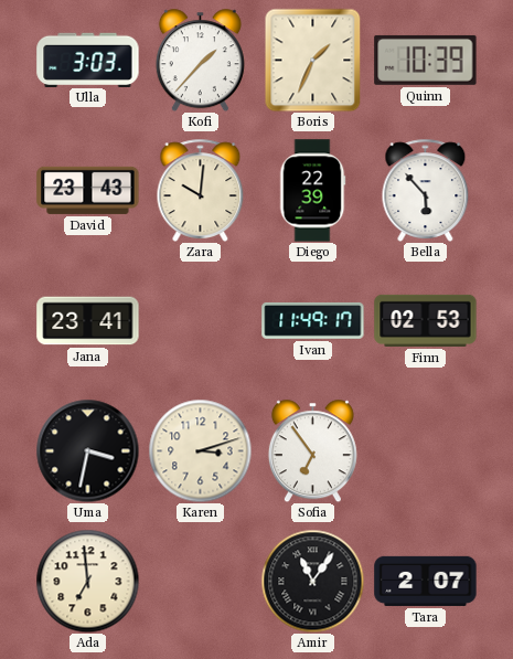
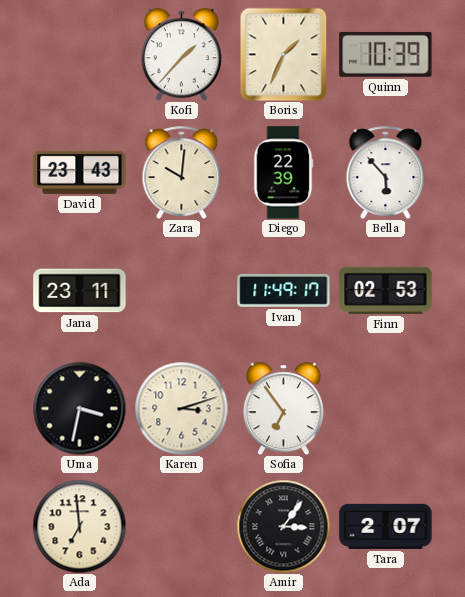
Ulla: 3:03 -> none
Jana: 23:41 -> 23:11
Amir: 11:06 -> 3:06
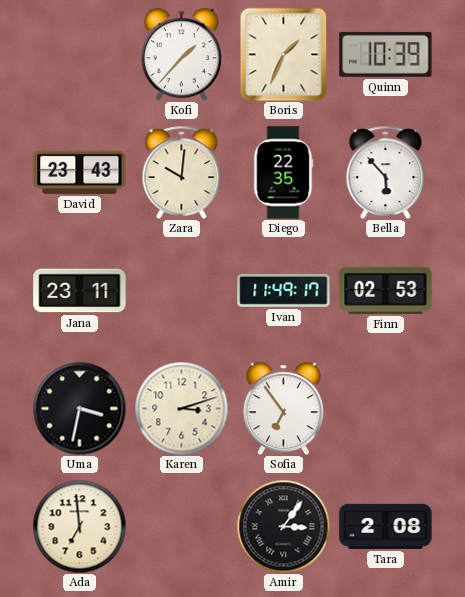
Diego: 22:39 -> 22:35
Tara: 2:07 -> 2:08
